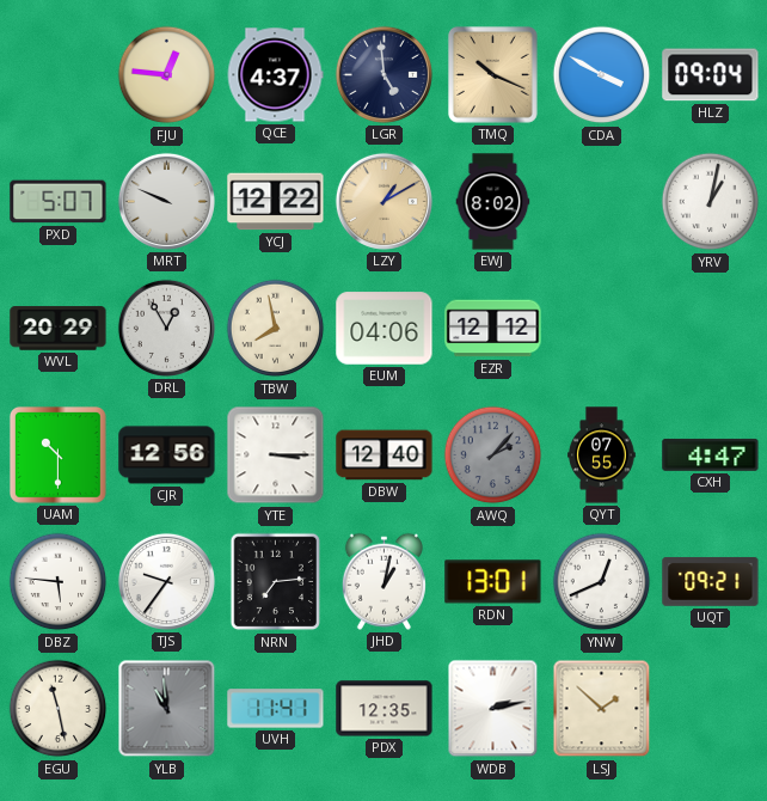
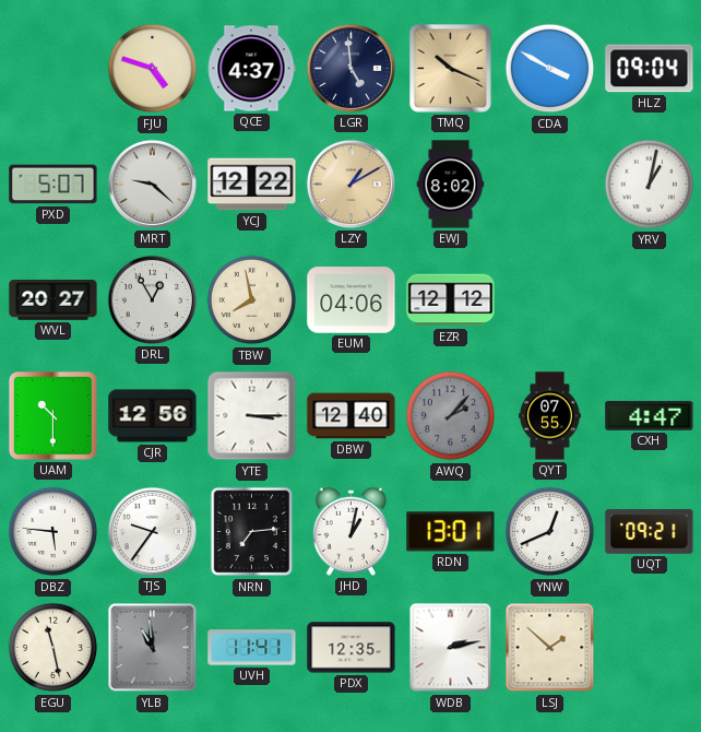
FJU: 12:46 -> 4:48
MRT: 9:49 -> 9:22
WVL: 20:29 -> 20:27
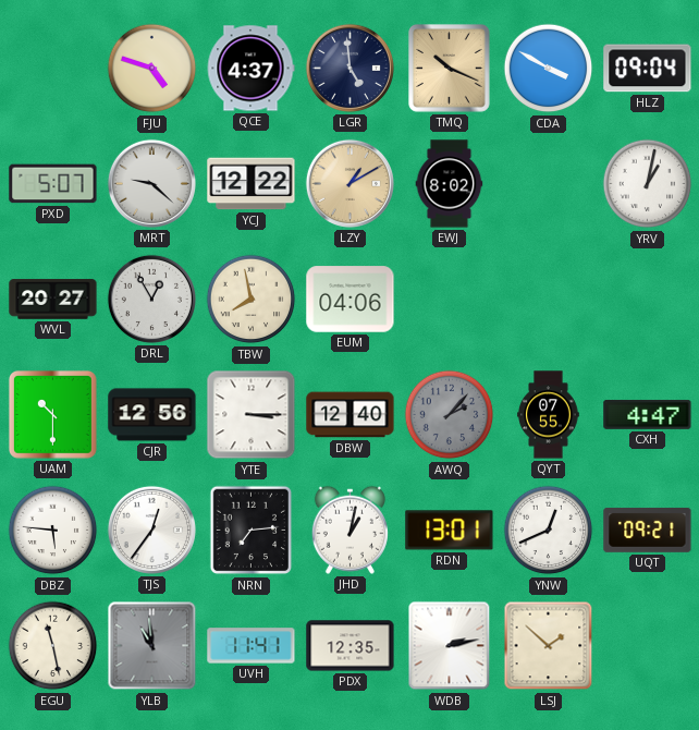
EZR: 12:12 -> none
TJS: 9:36 -> 12:36
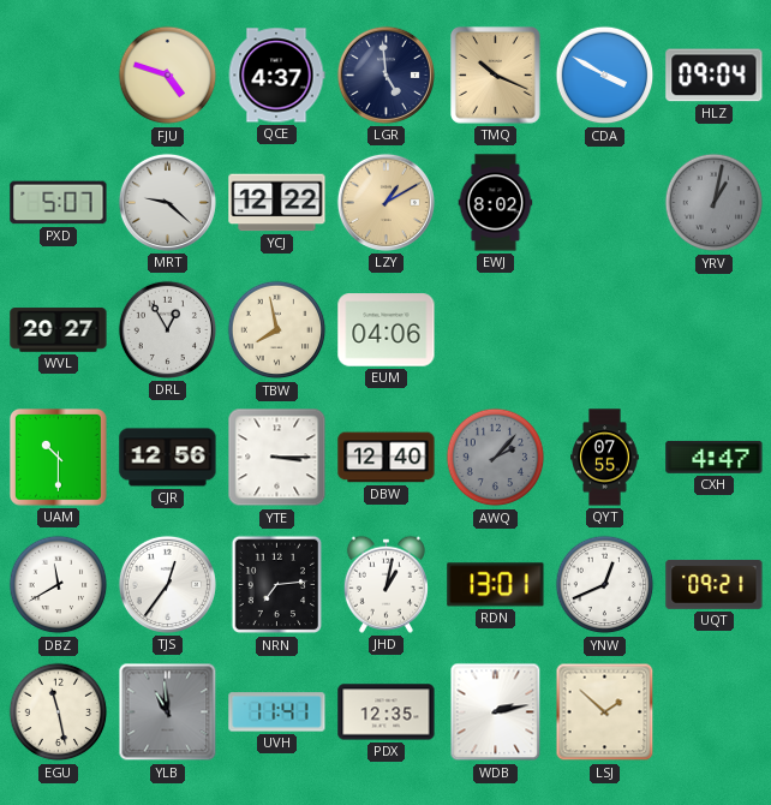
YRV dial: white -> grey
DBZ: 5:46 -> 11:40
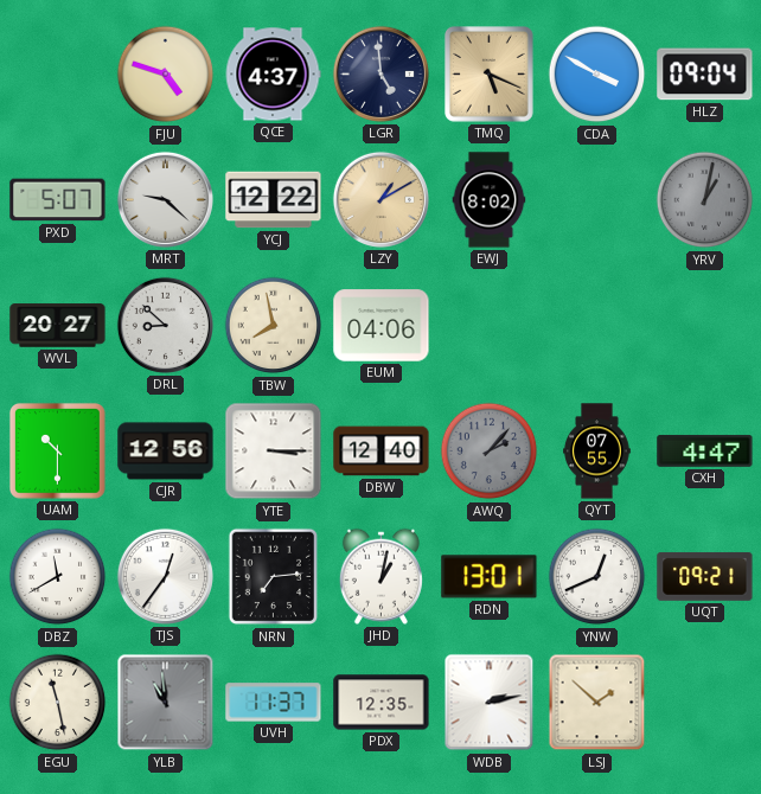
TMQ: 10:19 -> 5:19
DRL: 12:55 -> 8:52
UVH: 11:41 -> 11:37
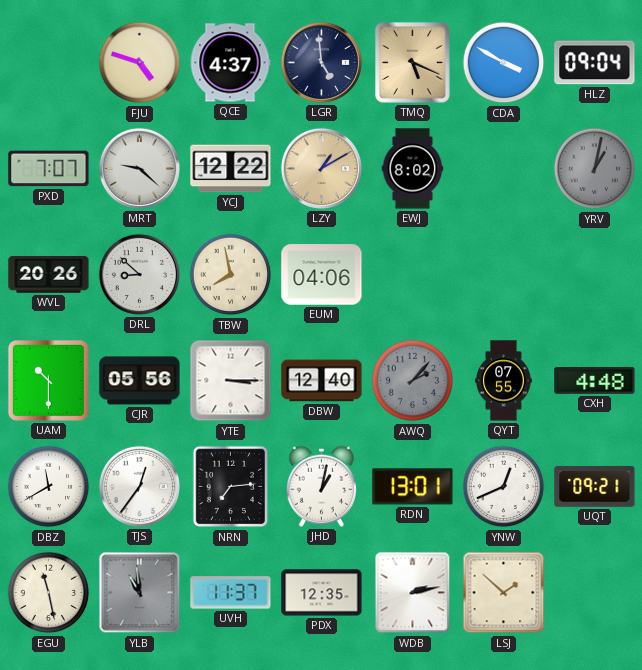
PXD: 5:07 -> 7:07
WVL: 20:27 -> 20:26
CJR: 12:56 -> 05:56
CXH: 4:47 -> 4:48
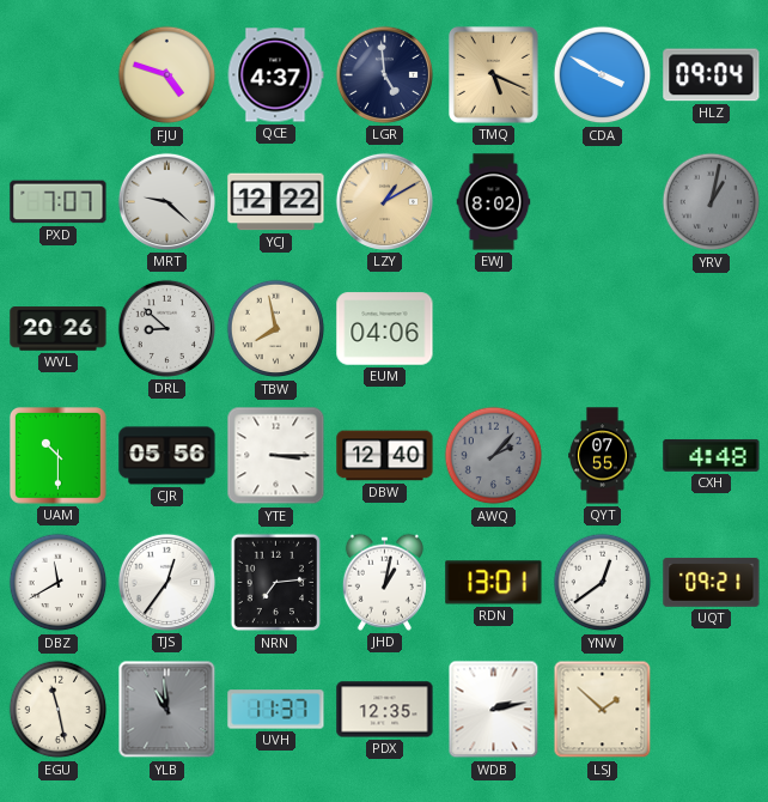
YNW: 12:41 -> 12:39
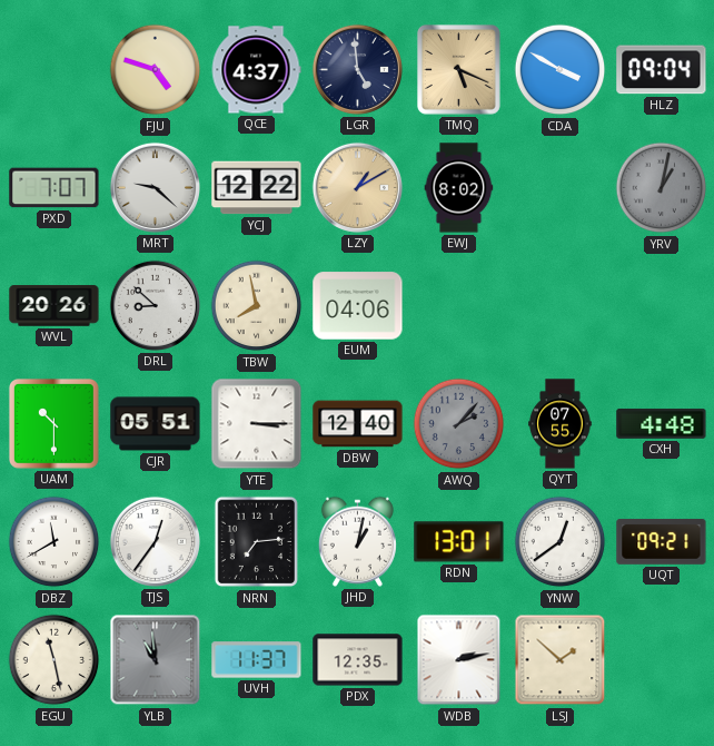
CJR: 05:56 -> 05:51
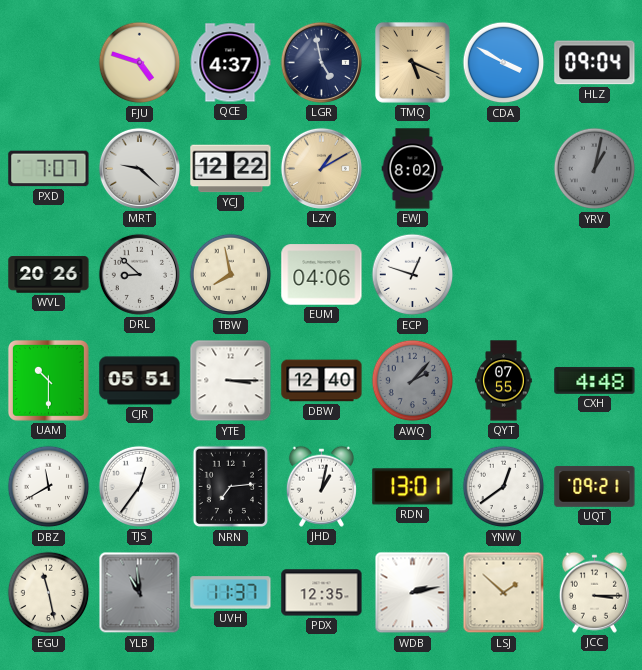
LGR: 4:59 -> 4:58
ECP: none -> 12:48
JCC: none -> 3:15
